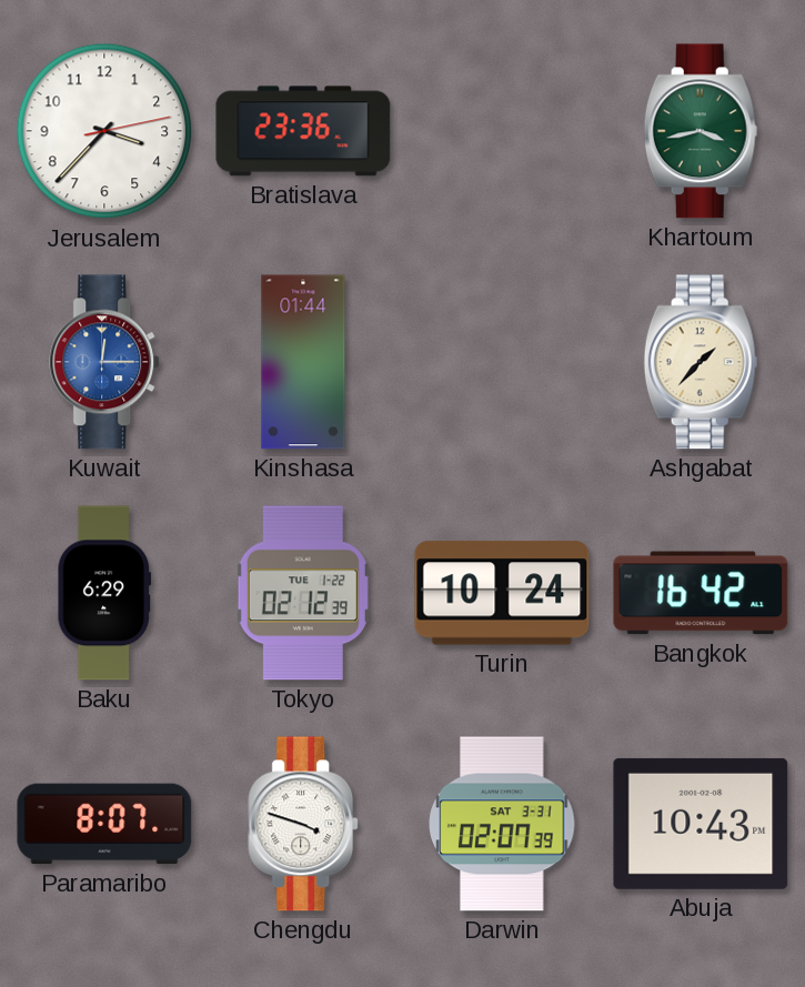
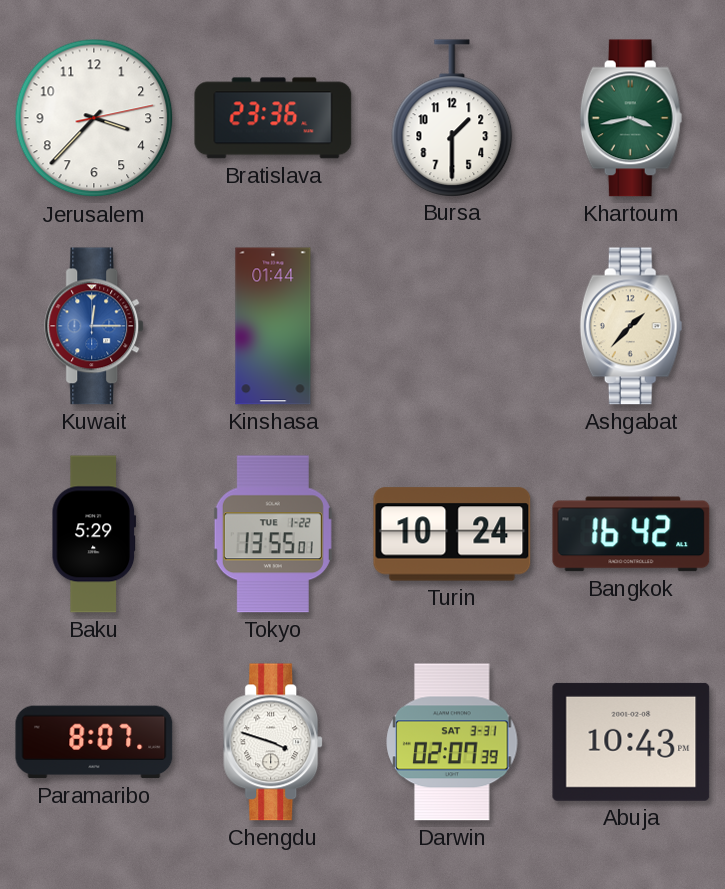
Bursa: none -> 1:30
Baku: 6:29 -> 5:29
Tokyo: 02:12 -> 13:55
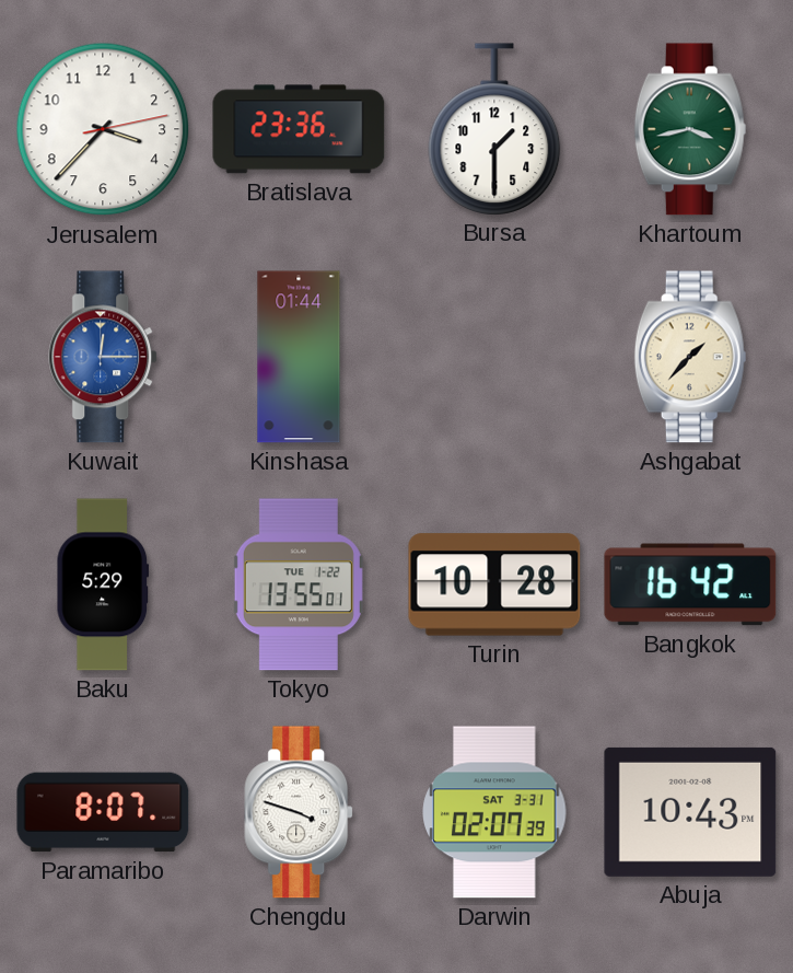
Turin: 10:24 -> 10:28
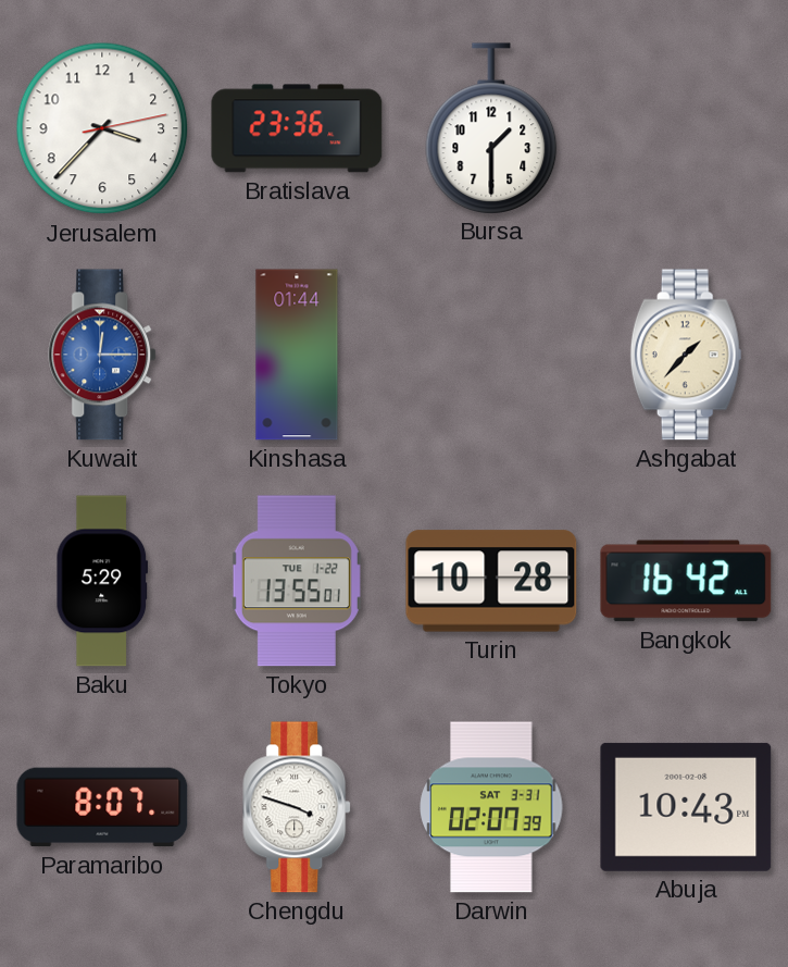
Khartoum: 3:43 -> none
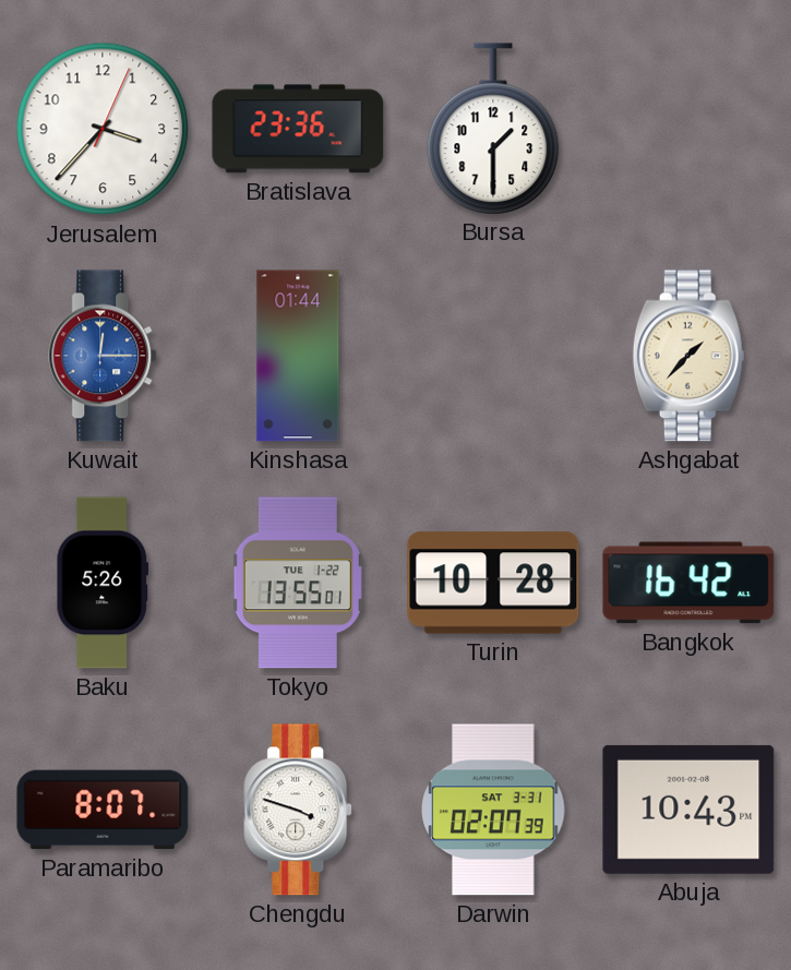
Jerusalem: 3:37:13 -> 3:37:04
Baku: 5:29 -> 5:26
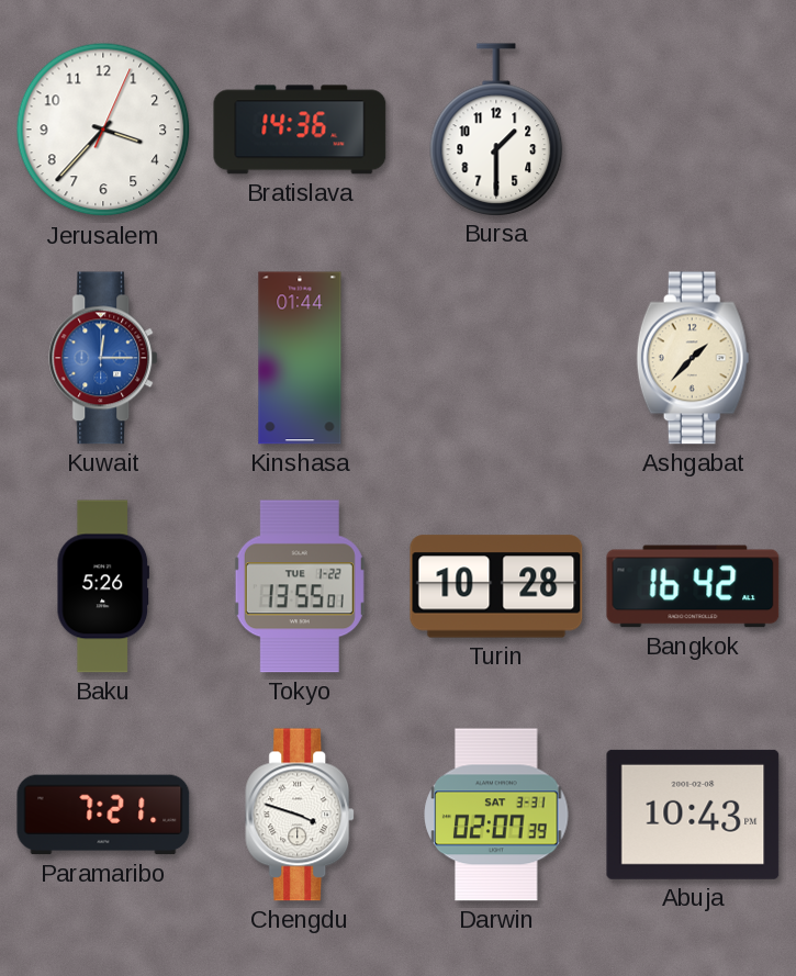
Bratislava: 23:36 -> 14:36
Paramaribo: 8:07 -> 7:21
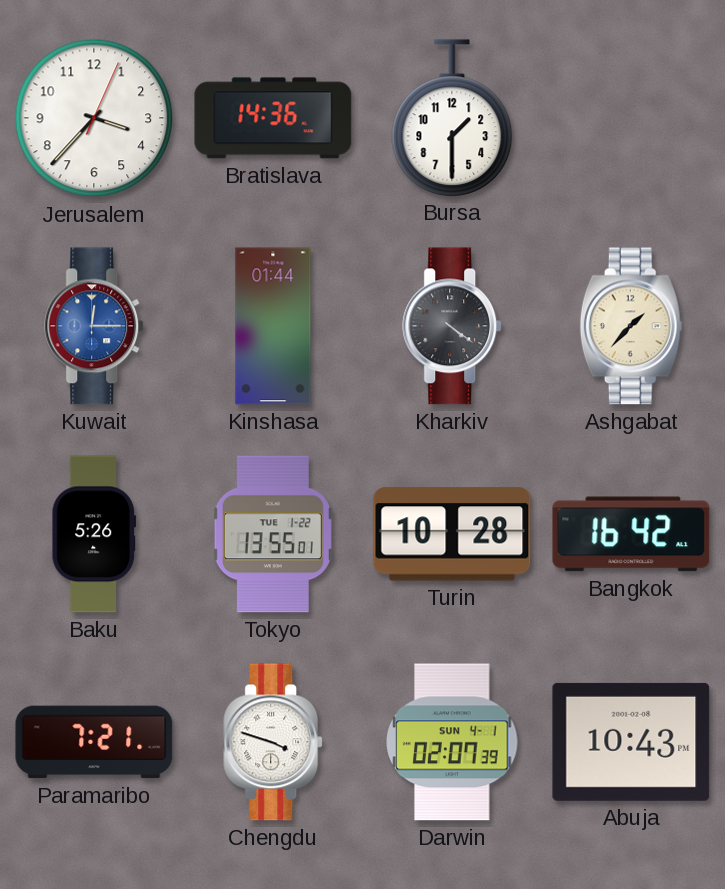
Kharkiv: none -> 4:21
Darwin date: SAT 3-31 -> SUN 4-1
